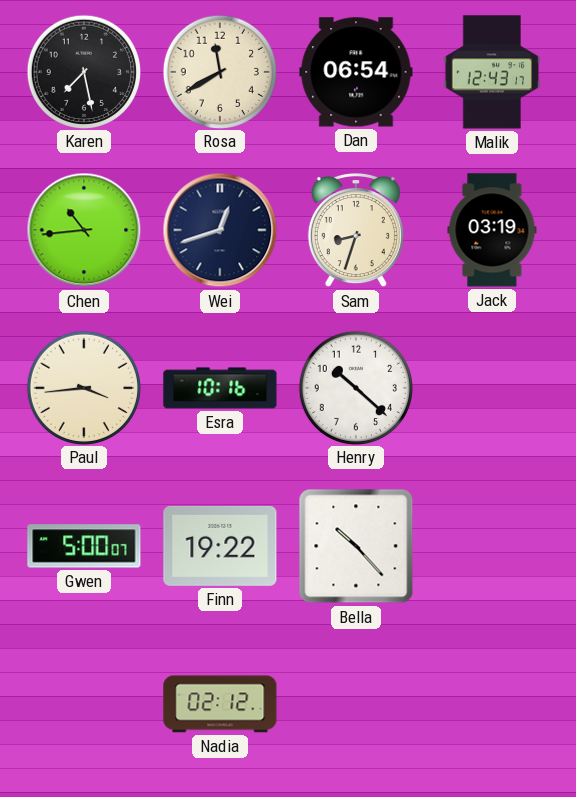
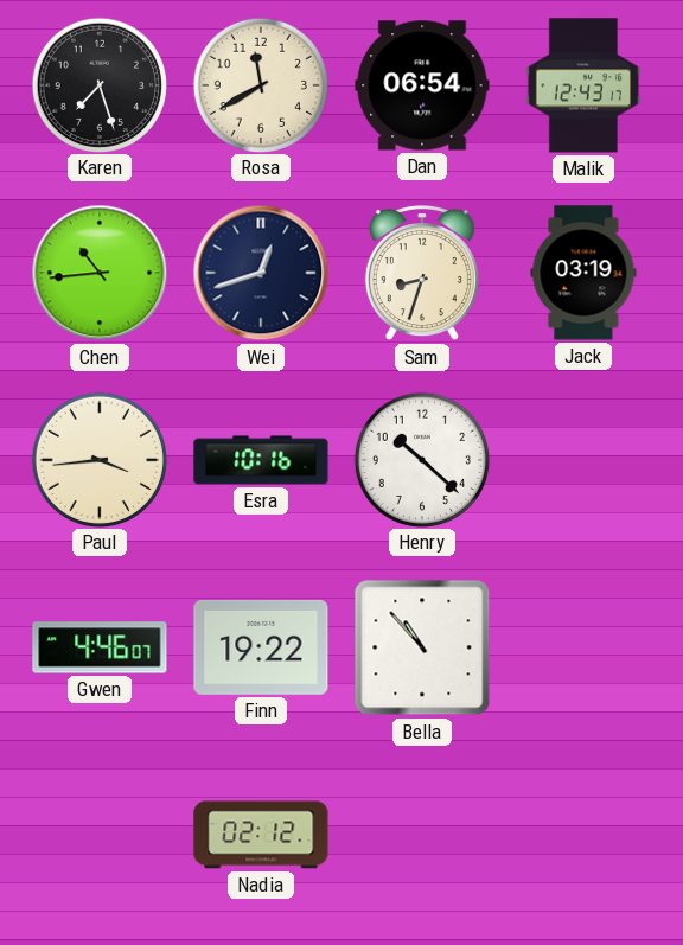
Karen: 7:28 -> 7:27
Gwen: 5:00 -> 4:46
Bella: 10:23 -> 10:53
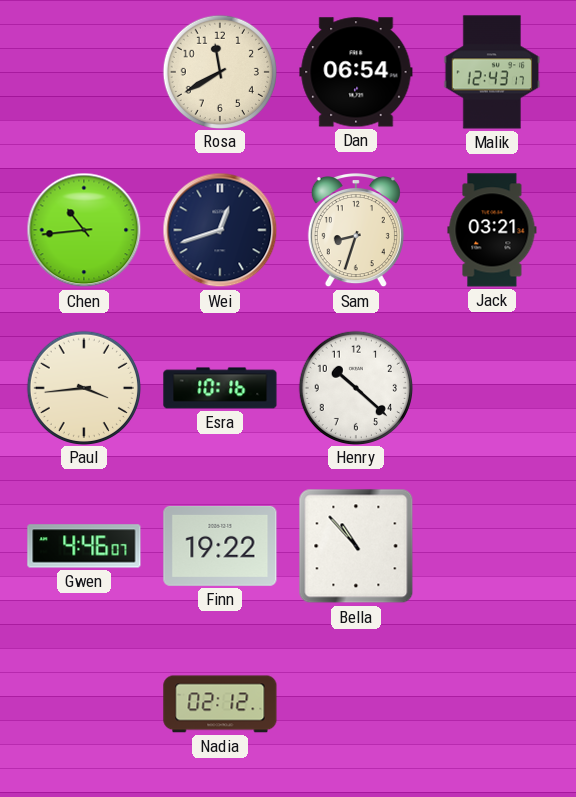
Karen: 7:27 -> none
Jack: 03:19 -> 03:21
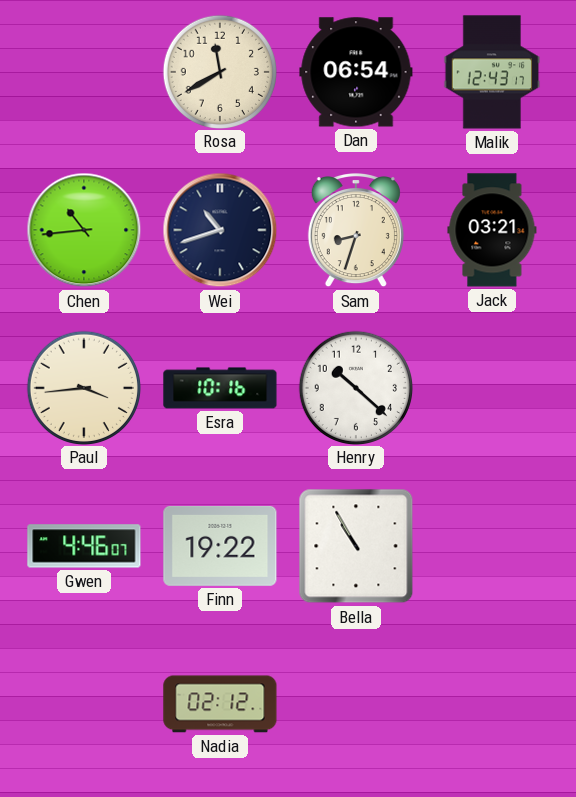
Wei: 12:42 -> 10:42
Bella: 10:53 -> 10:55
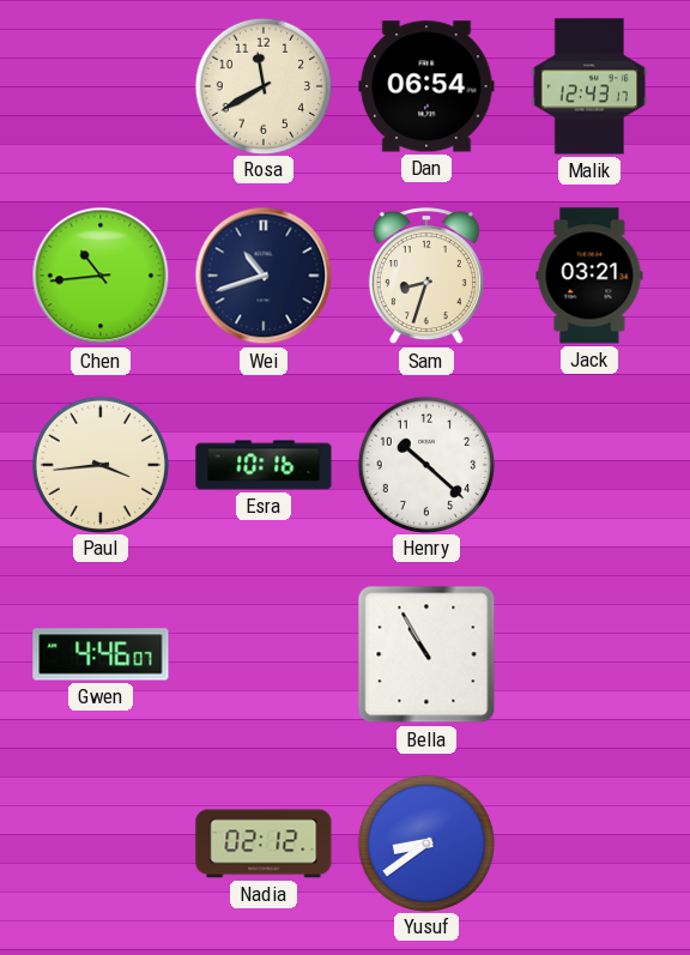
Finn: 19:22 -> none
Yusuf: none -> 8:39
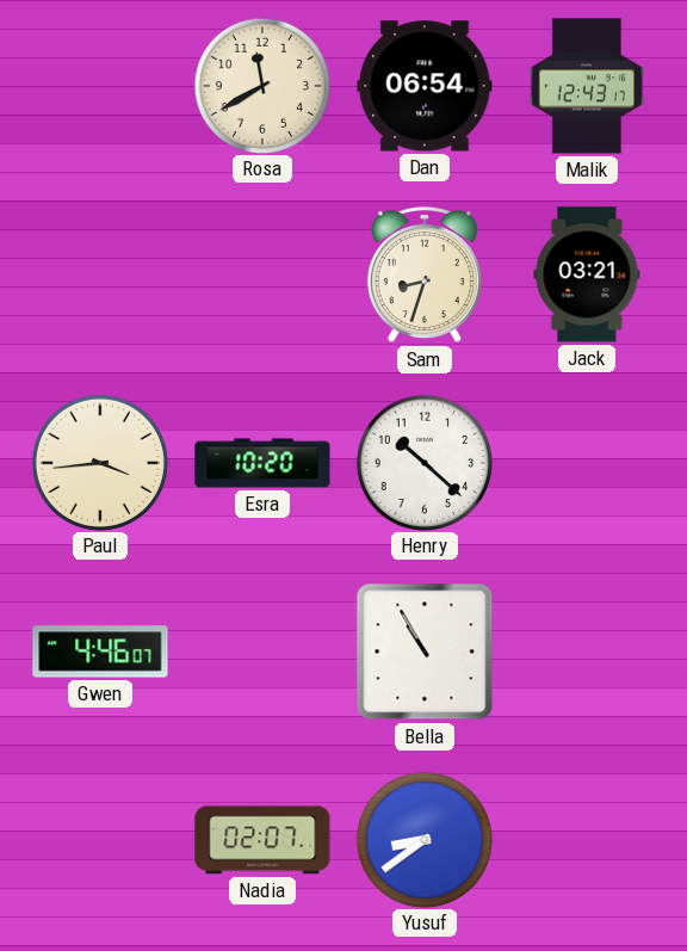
Chen: 10:44 -> none
Wei: 10:42 -> none
Esra: 10:16 -> 10:20
Nadia: 02:12 -> 02:07
